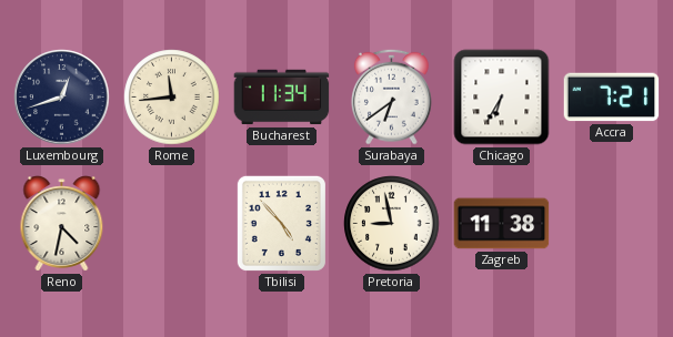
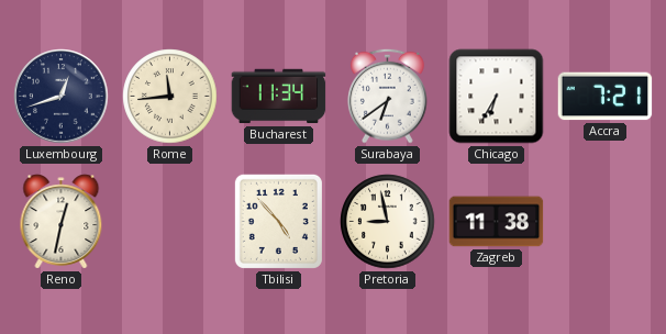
Reno: 4:32 -> 12:32
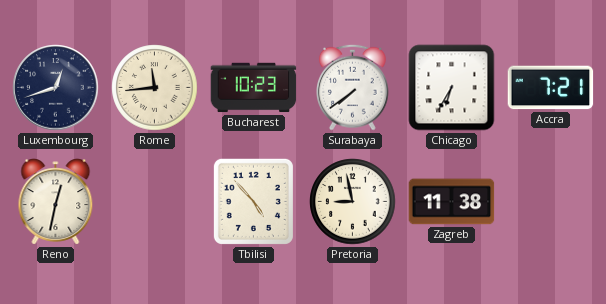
Bucharest: 11:34 -> 10:23
Surabaya: 6:39 -> 7:39
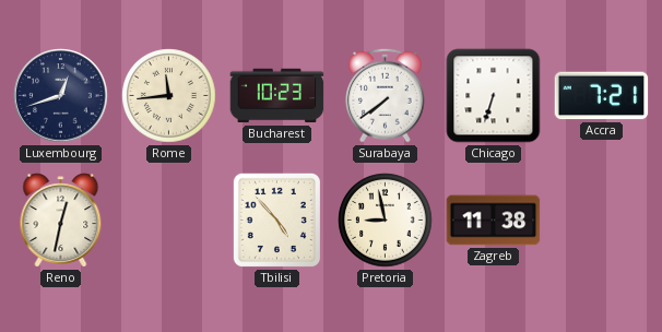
Chicago: 6:35 -> 6:33
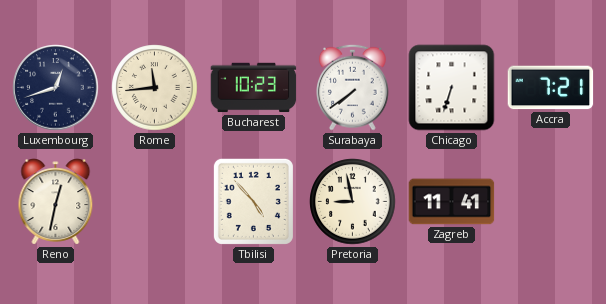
Zagreb: 11:38 -> 11:41
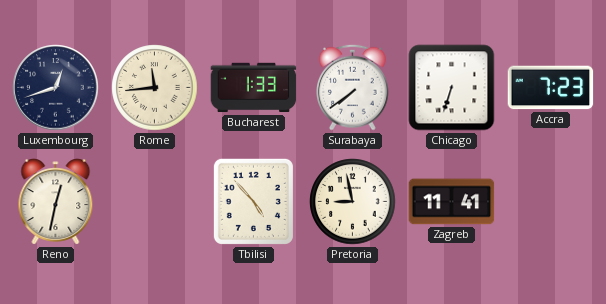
Bucharest: 10:23 -> 1:33
Accra: 7:21 -> 7:23
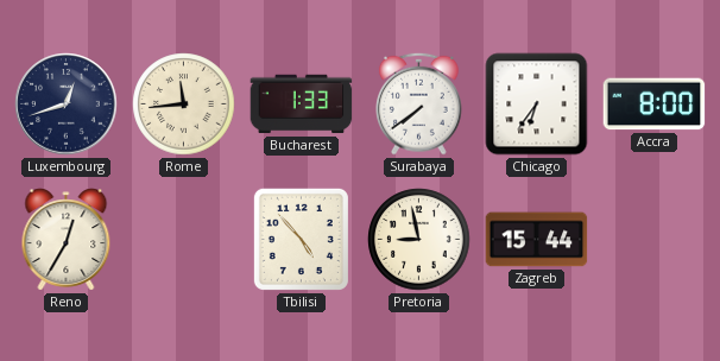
Chicago: 6:33 -> 6:36
Accra: 7:23 -> 8:00
Reno: 12:32 -> 12:35
Zagreb: 11:41 -> 15:44
